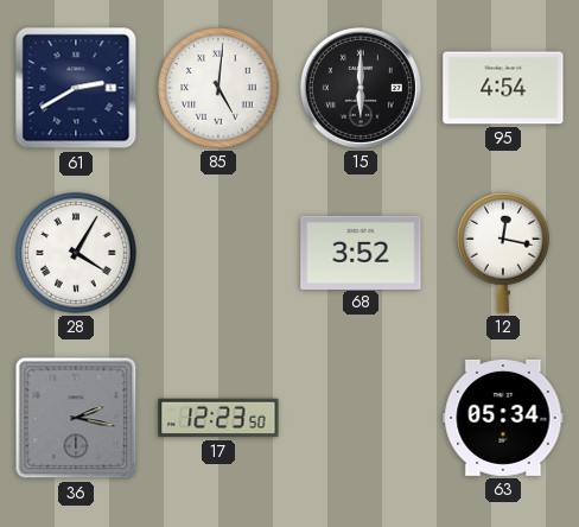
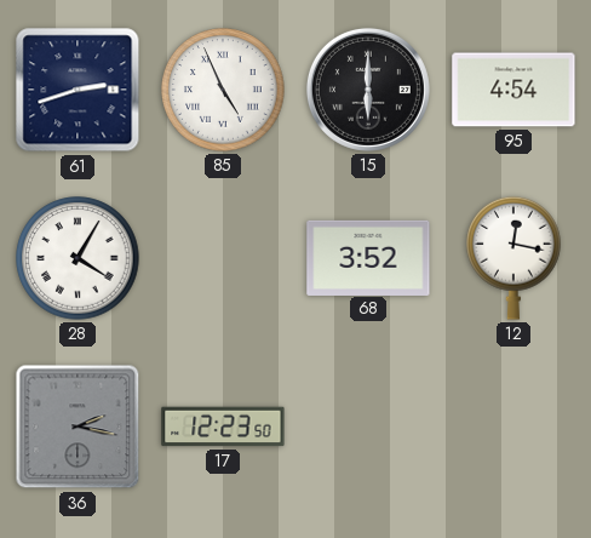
61: 2:40 -> 2:42
85: 5:01 -> 4:56
63: 05:34 -> none
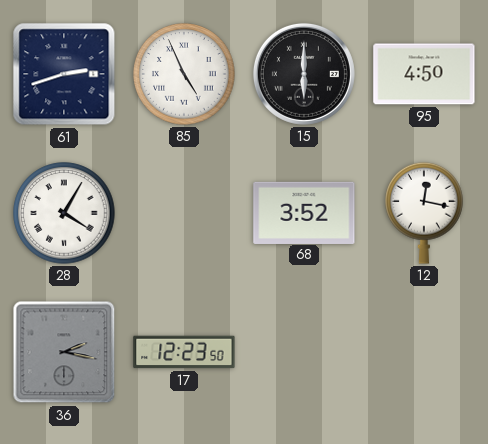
95: 4:54 -> 4:50
